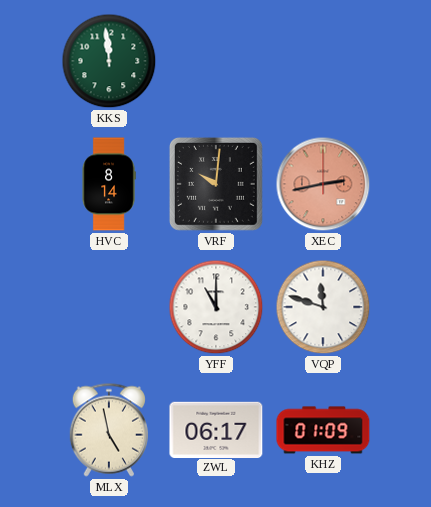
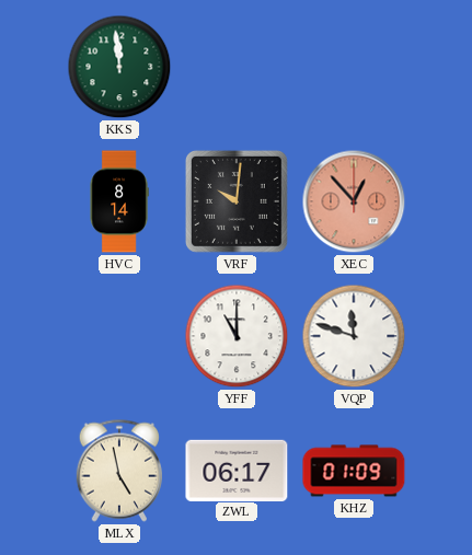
XEC: 2:43 -> 12:53
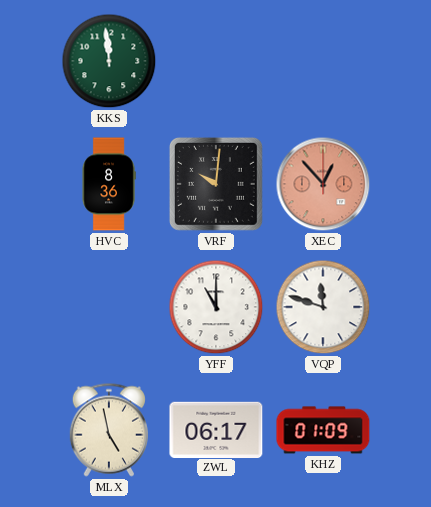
HVC: 8:14 -> 8:36
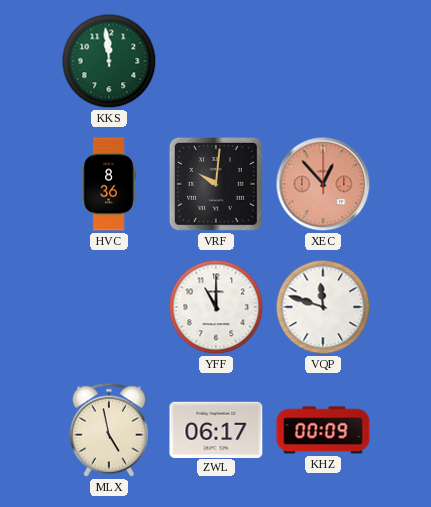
KHZ: 01:09 -> 00:09
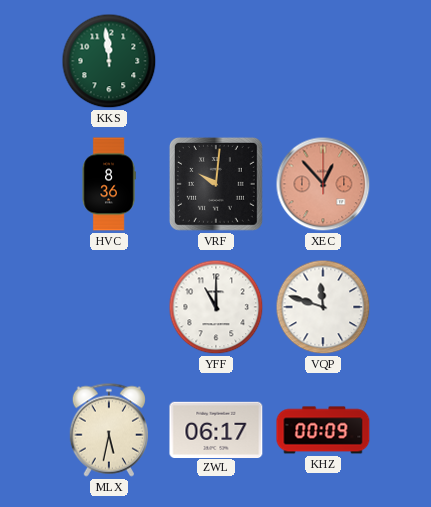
MLX: 4:58 -> 5:32
